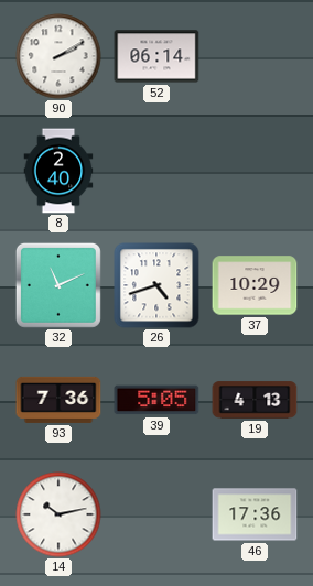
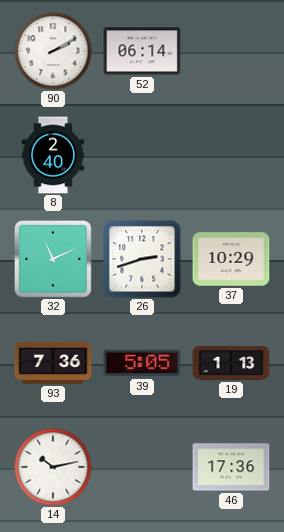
26: 4:42 -> 2:42
19: 4:13 -> 1:13
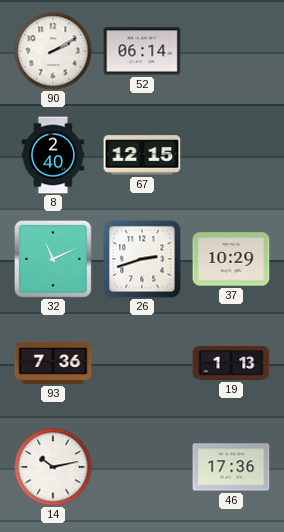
67: none -> 12:15
39: 5:05 -> none
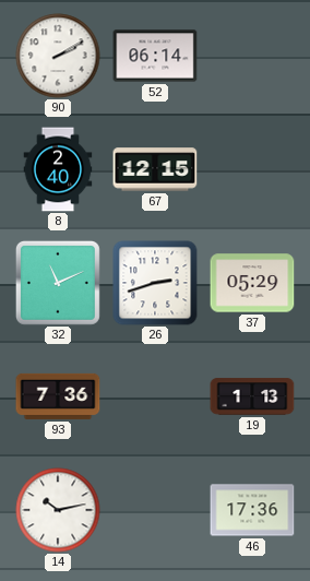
37: 10:29 -> 05:29
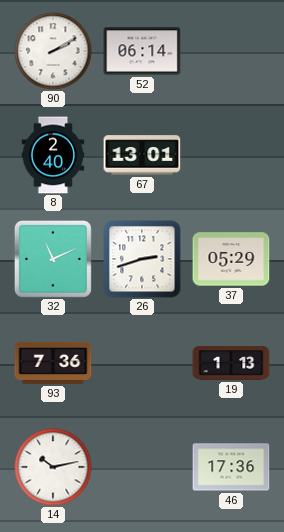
67: 12:15 -> 13:01
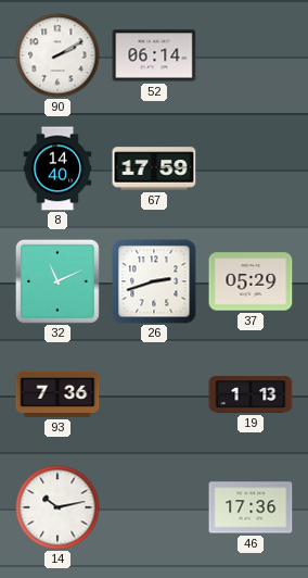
8: 2:40 -> 14:40
67: 13:01 -> 17:59
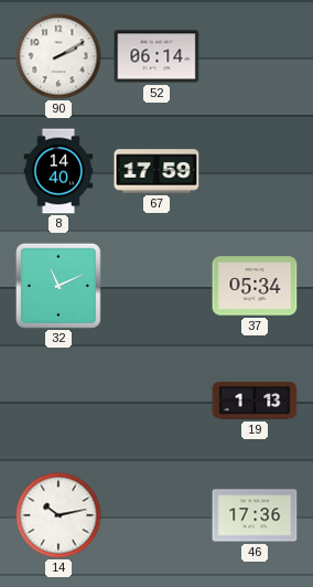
26: 2:42 -> none
37: 05:29 -> 05:34
93: 7:36 -> none
